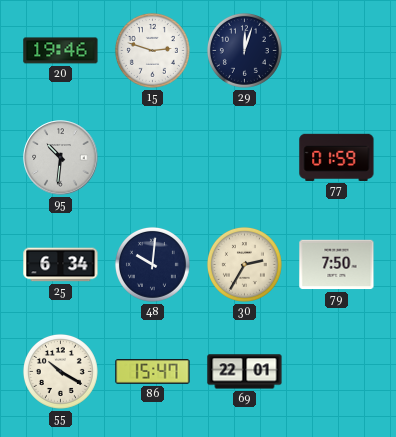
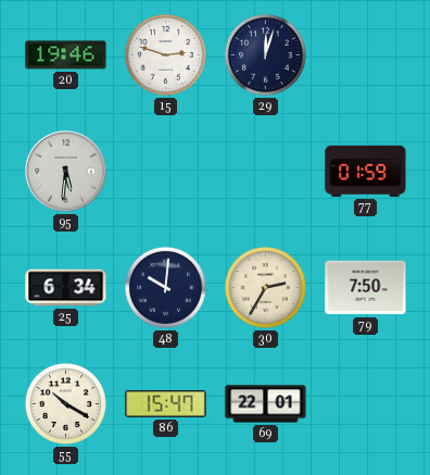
95: 10:31 -> 5:31
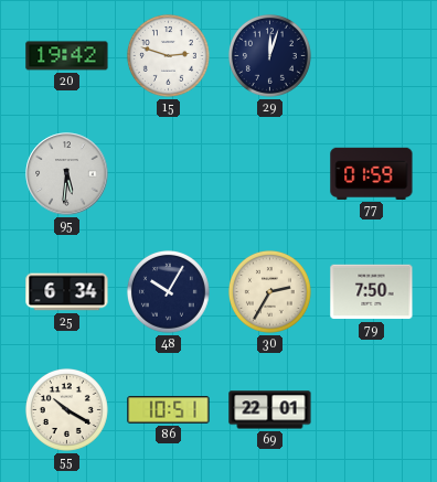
20: 19:46 -> 19:42
48: 10:01 -> 10:05
86: 15:47 -> 10:51
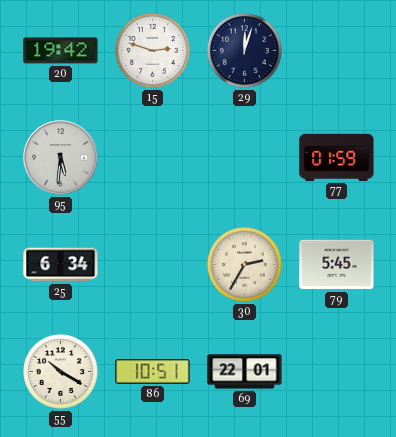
48: 10:05 -> none
79: 7:50 -> 5:45
